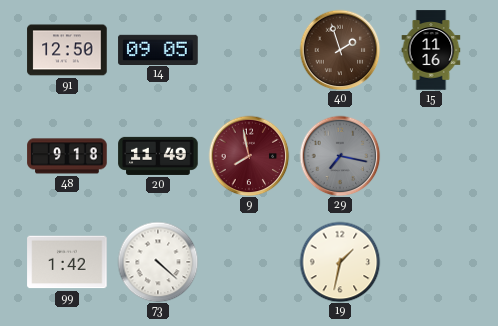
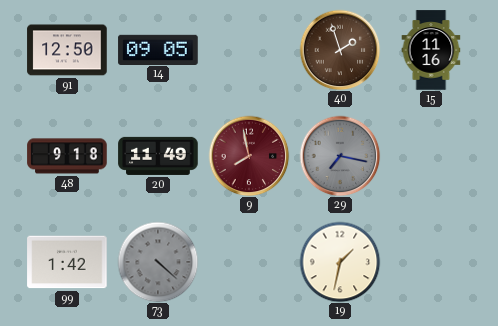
73 dial: white -> grey
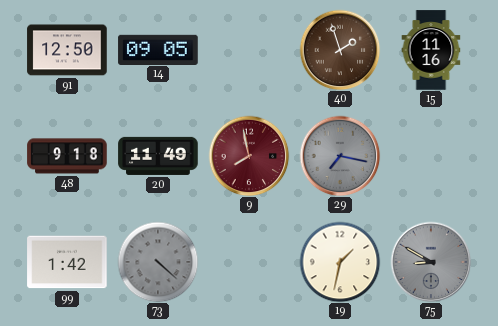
75: none -> 8:50
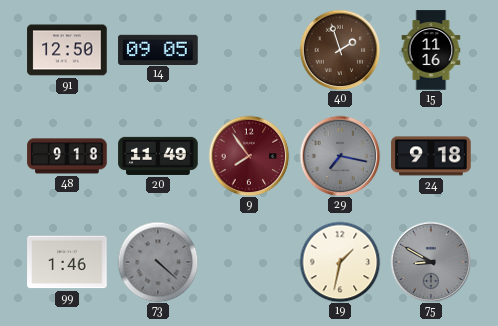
9: 7:58 -> 7:54
24: none -> 9:18
99: 1:42 -> 1:46
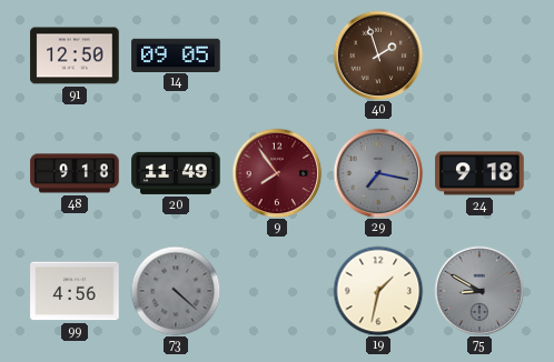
15: 11:16 -> none
99: 1:46 -> 4:56
